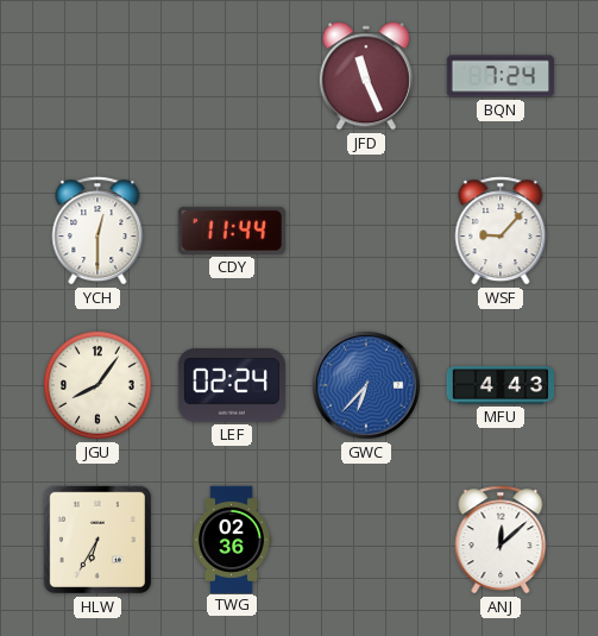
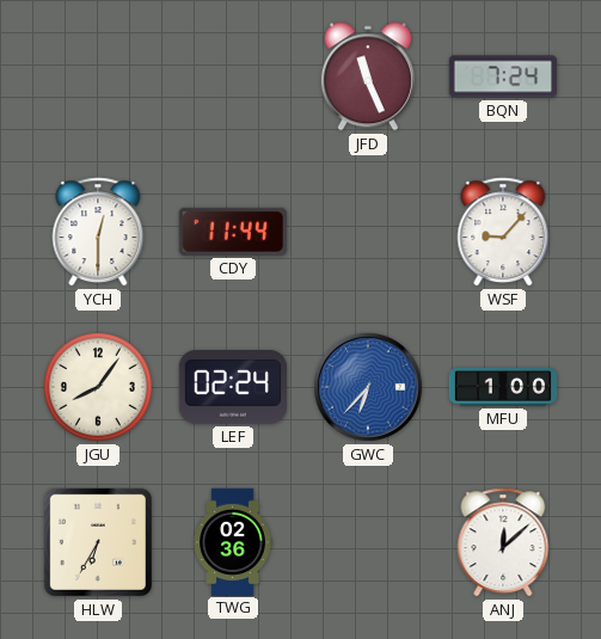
MFU: 4:43 -> 1:00
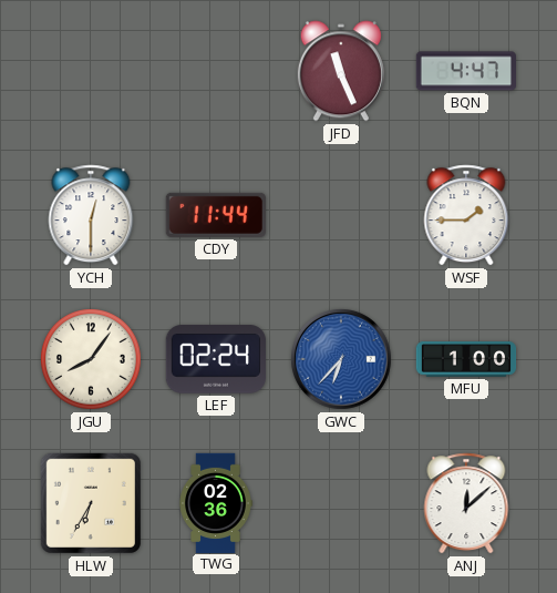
BQN: 7:24 -> 4:47
WSF: 9:07 -> 1:45
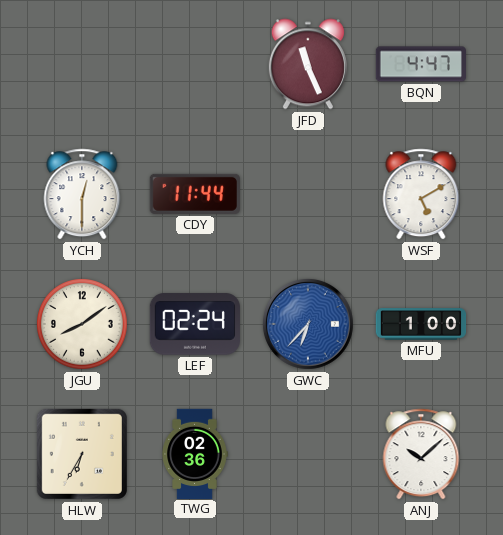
WSF: 1:45 -> 5:10
JGU: 8:06 -> 8:09
ANJ: 12:08 -> 10:08
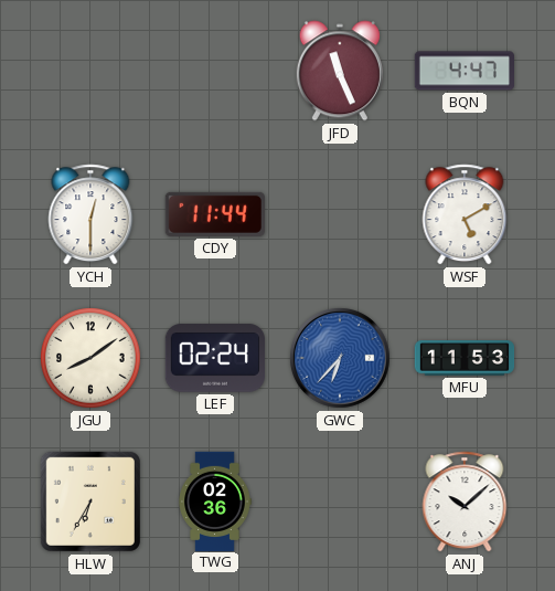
MFU: 1:00 -> 11:53
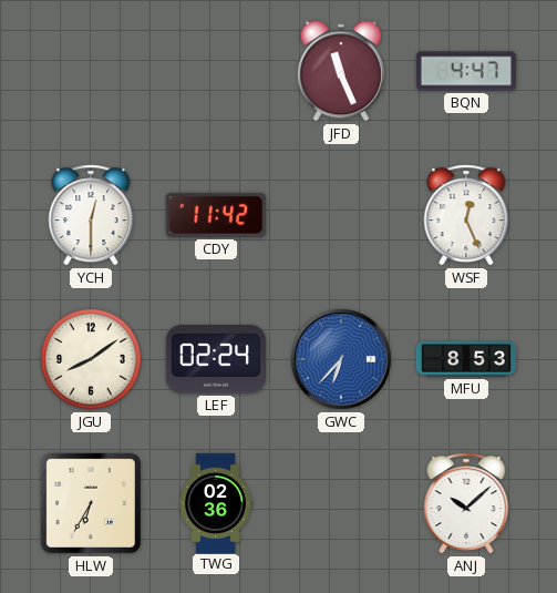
CDY: 11:44 -> 11:42
WSF: 5:10 -> 12:26
MFU: 11:53 -> 8:53
